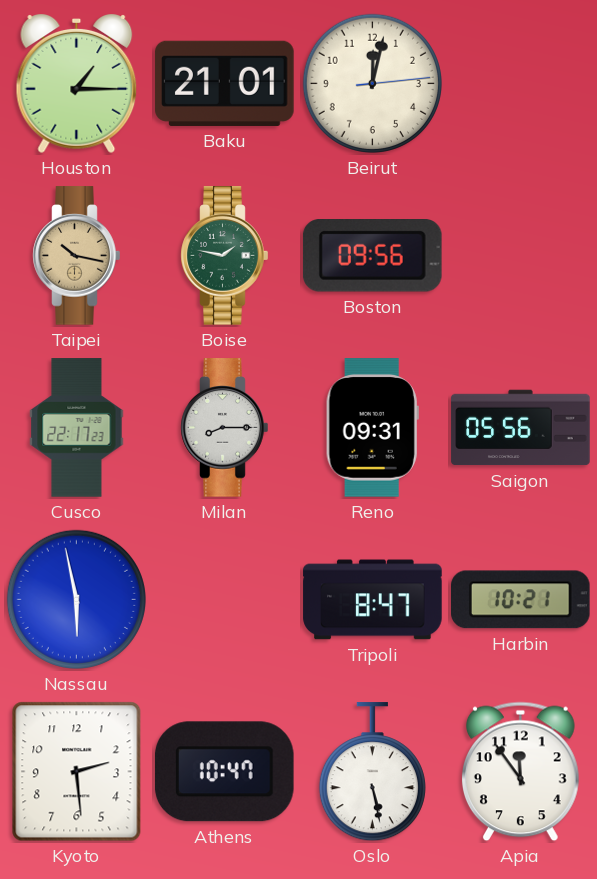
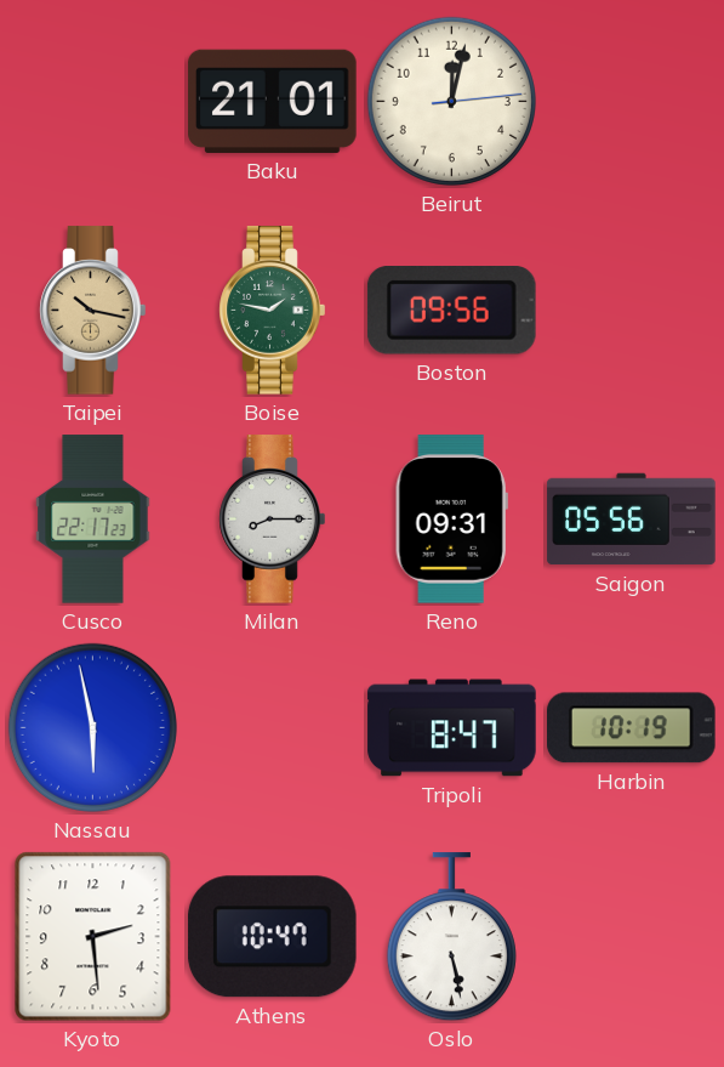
Houston: 1:15 -> none
Harbin: 10:21 -> 10:19
Apia: 11:54 -> none
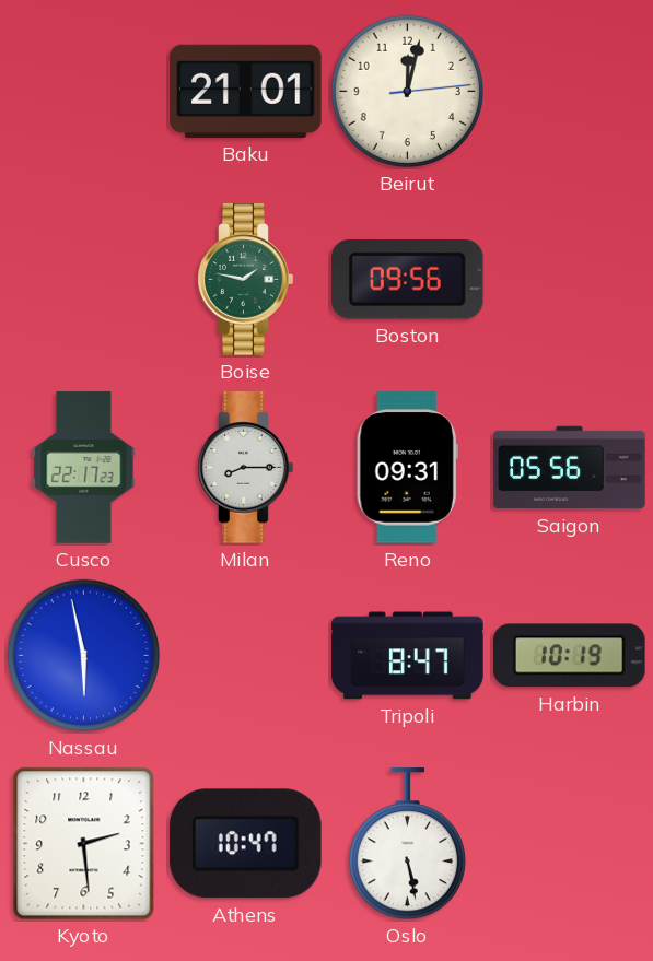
Taipei: 10:17 -> none
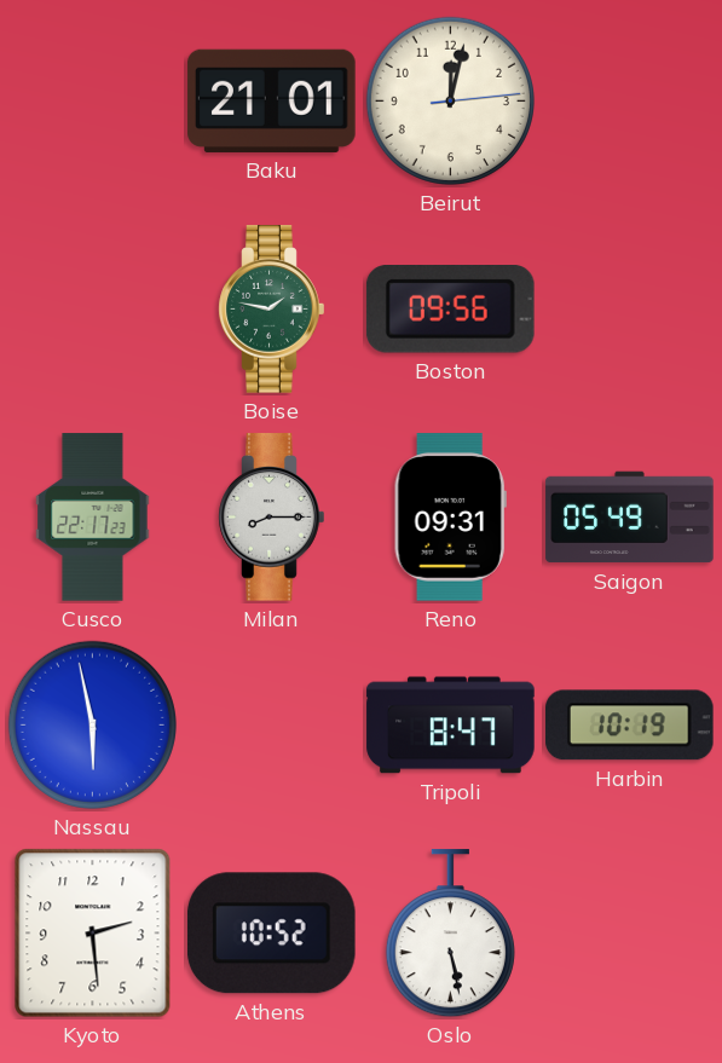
Saigon: 05:56 -> 05:49
Athens: 10:47 -> 10:52
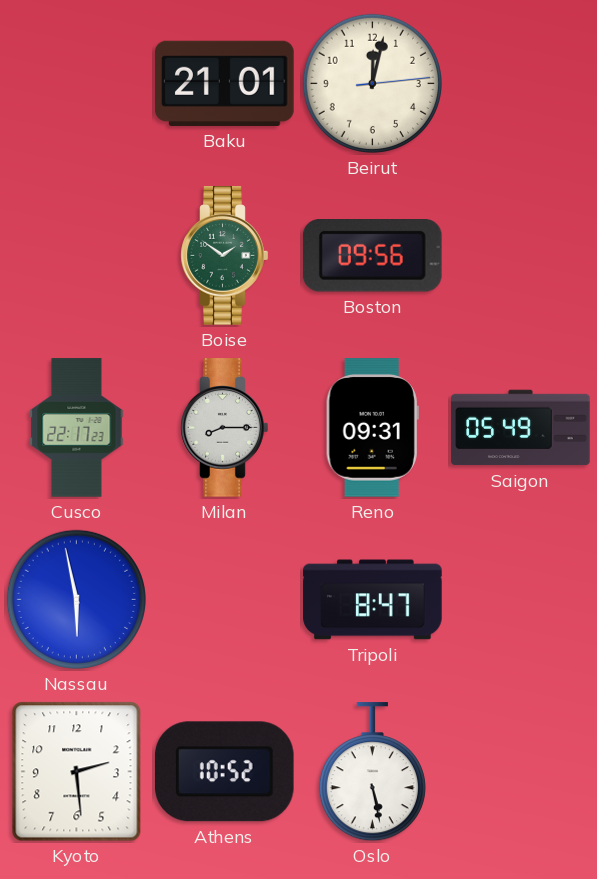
Boise: 1:47 -> 1:51
Harbin: 10:19 -> none
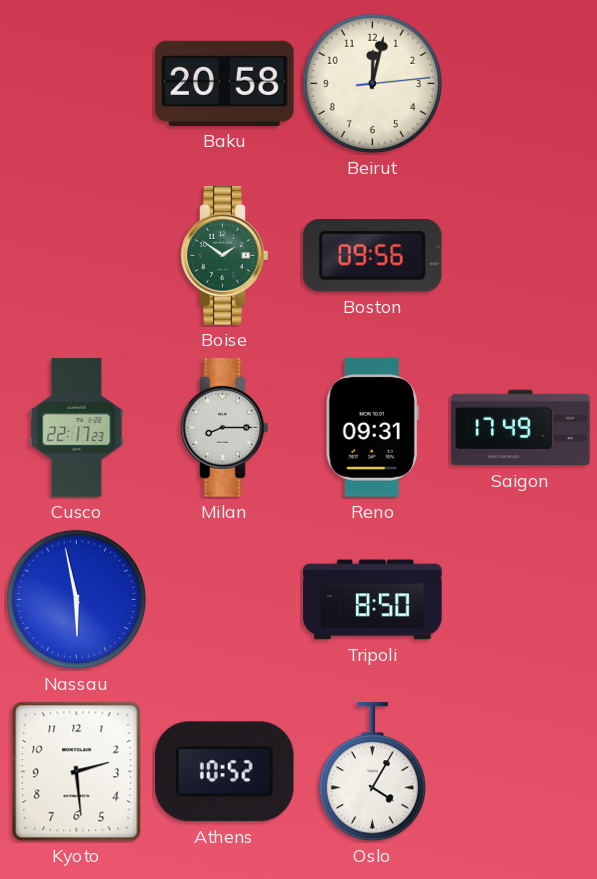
Baku: 21:01 -> 20:58
Saigon: 05:49 -> 17:49
Tripoli: 8:47 -> 8:50
Oslo: 5:28 -> 4:05
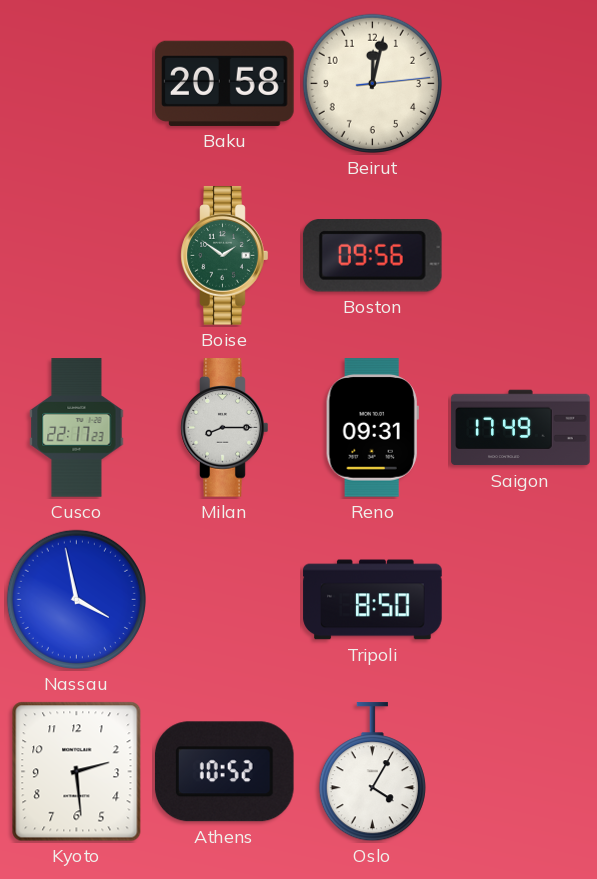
Nassau: 5:58 -> 3:58
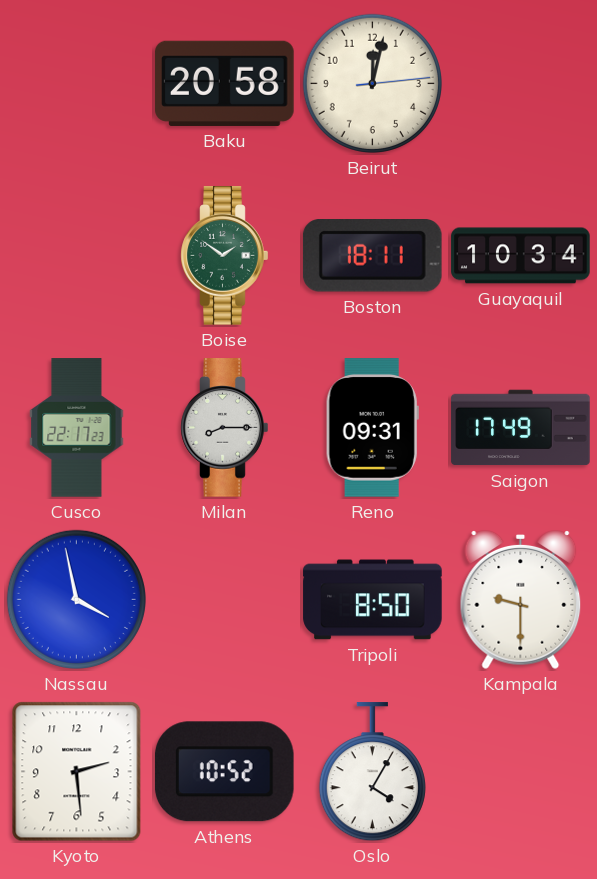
Boston: 09:56 -> 18:11
Guayaquil: none -> 10:34
Kampala: none -> 9:30
